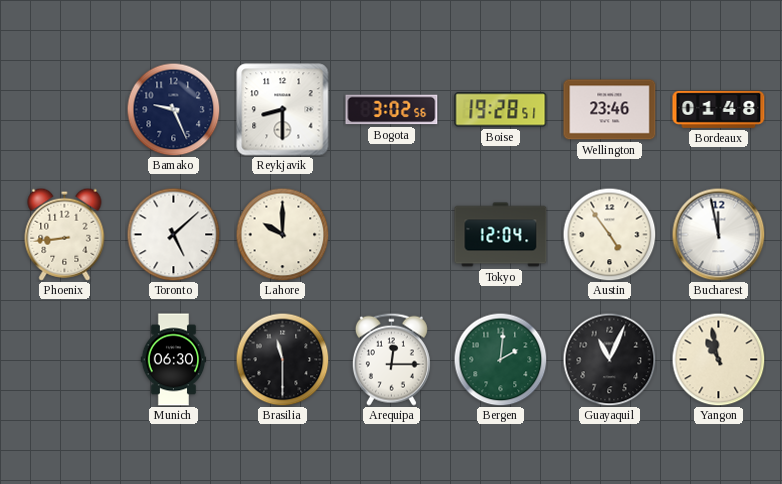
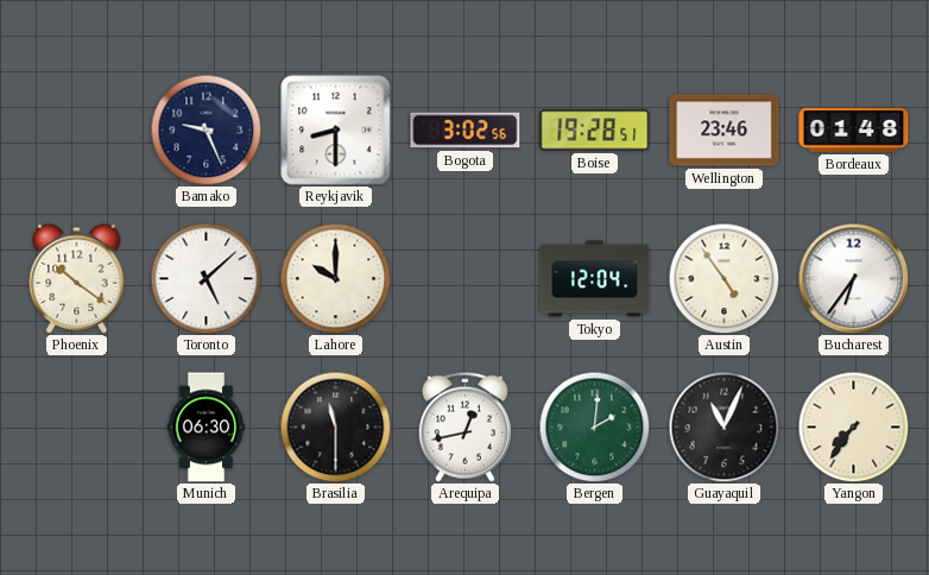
Phoenix: 8:44 -> 10:21
Bucharest: 11:58 -> 6:36
Arequipa: 12:15 -> 12:43
Yangon: 10:58 -> 7:36
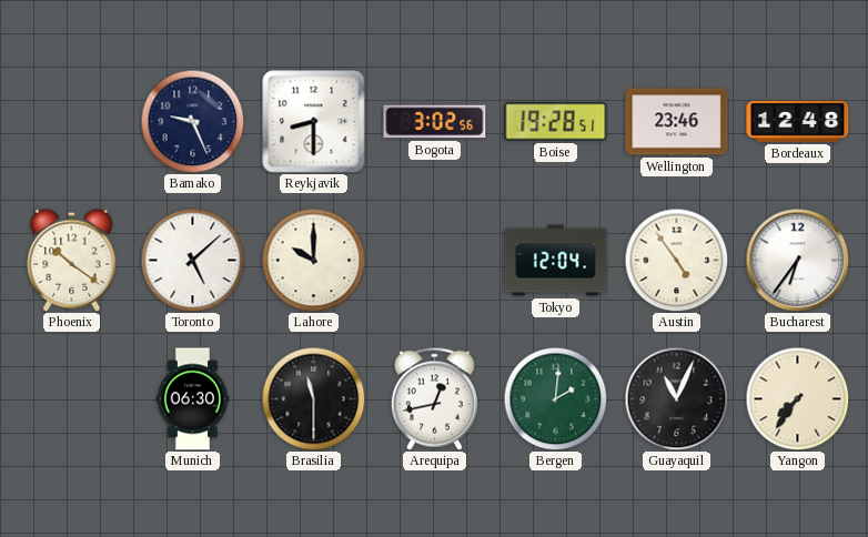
Bordeaux: 01:48 -> 12:48
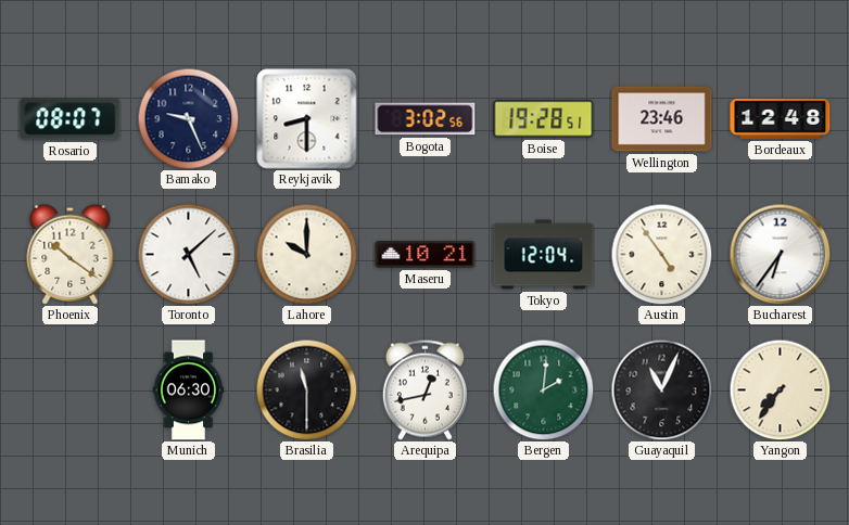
Rosario: none -> 08:07
Maseru: none -> 10:21
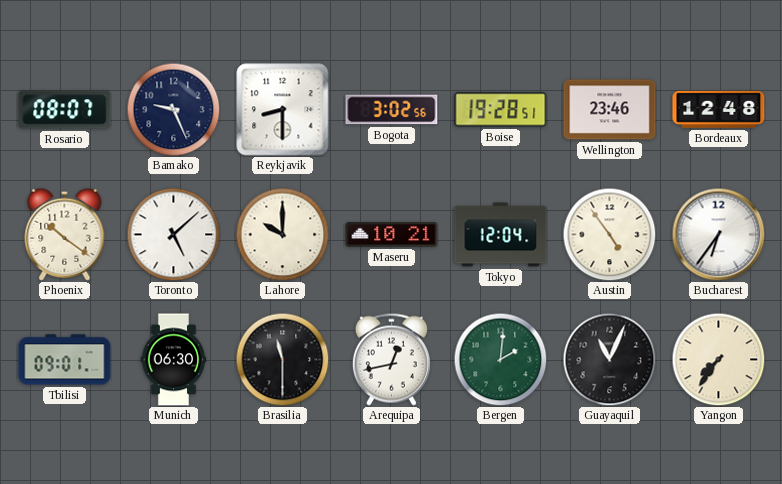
Tbilisi: none -> 09:01
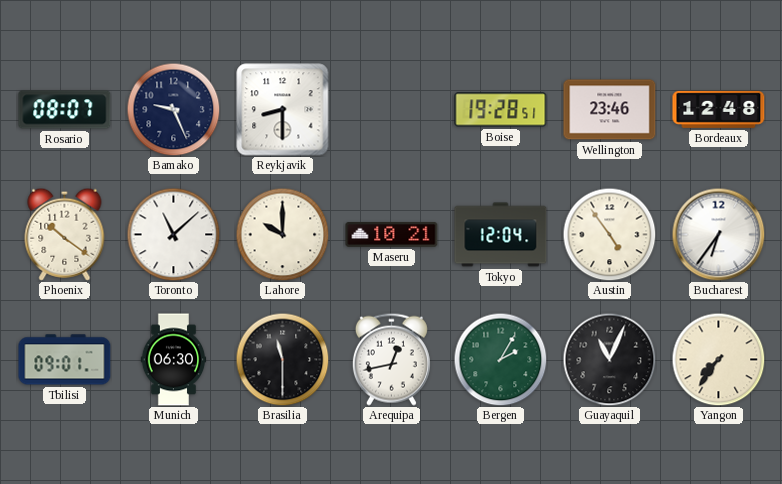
Bogota: 3:02 -> none
Toronto: 5:08 -> 11:08
Bergen: 2:01 -> 2:05
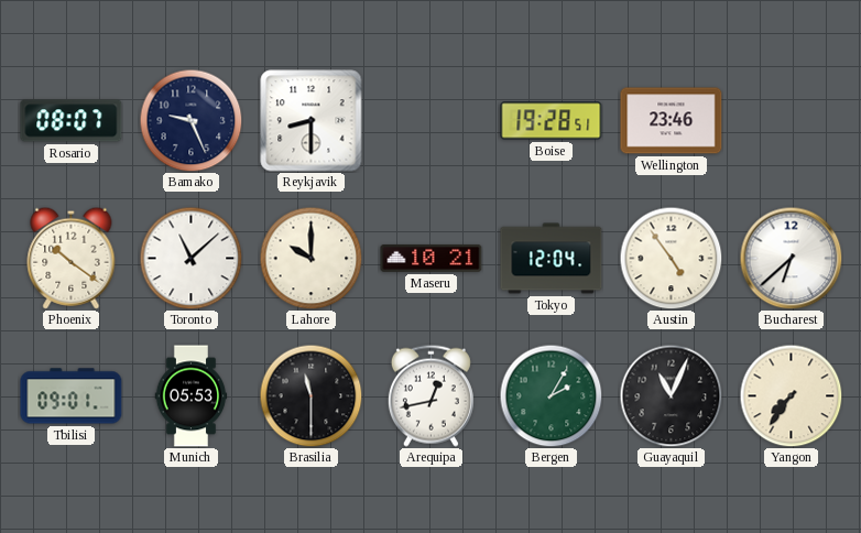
Bordeaux: 12:48 -> none
Bucharest: 6:36 -> 6:38
Munich: 06:30 -> 05:53
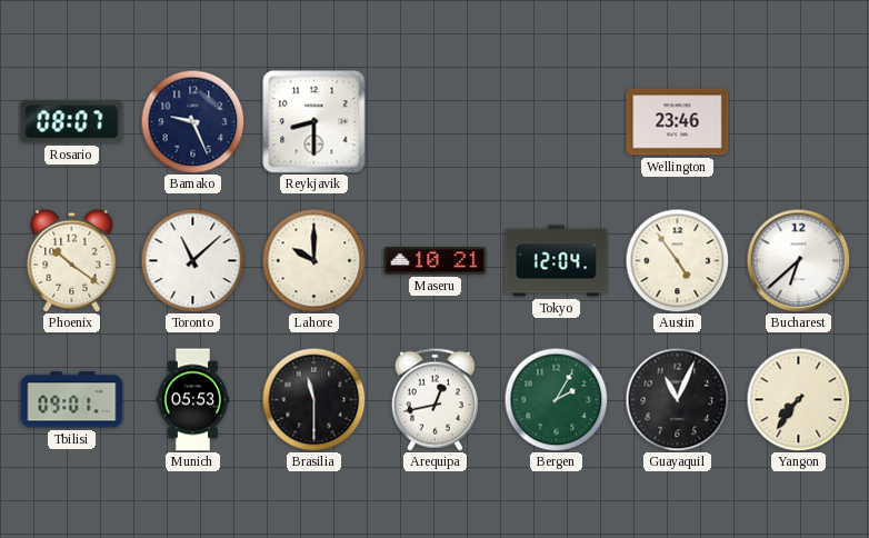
Boise: 19:28 -> none
